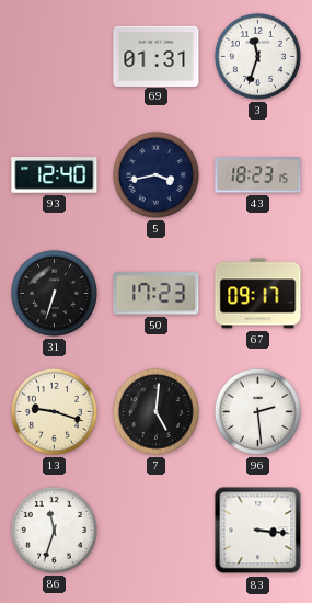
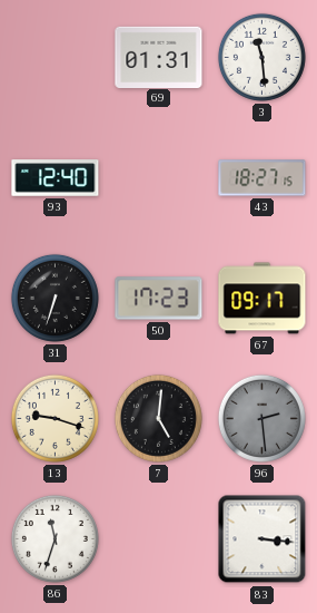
3: 11:33 -> 11:29
5: 3:43 -> none
43: 18:23 -> 18:27
96 dial: white -> grey
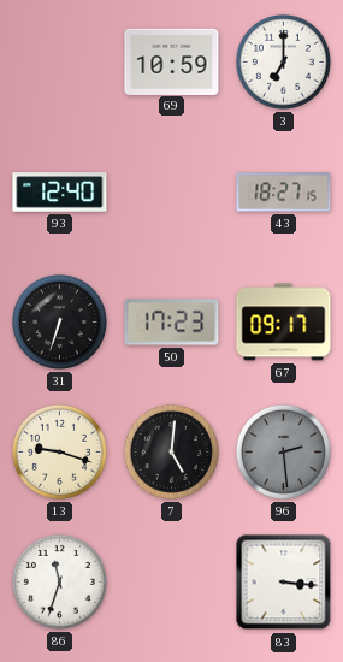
69: 01:31 -> 10:59
3: 11:29 -> 7:00
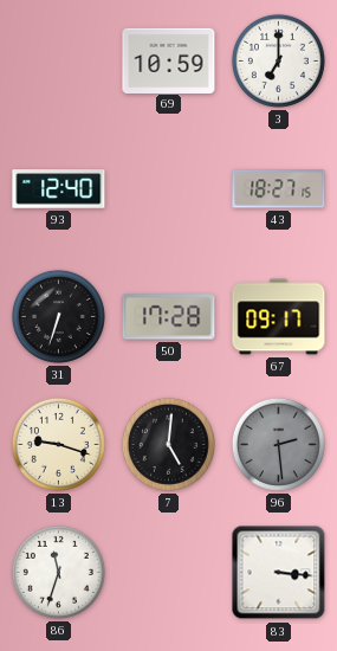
50: 17:23 -> 17:28
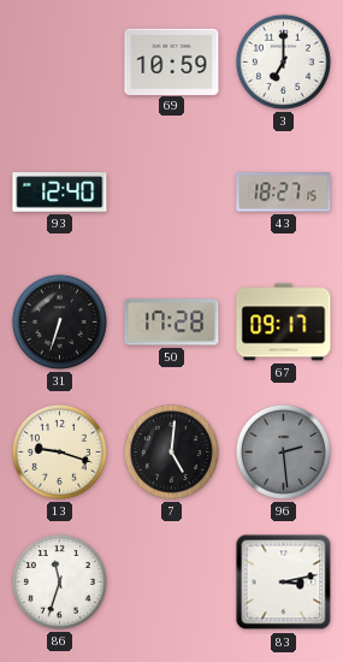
83: 3:16 -> 3:13
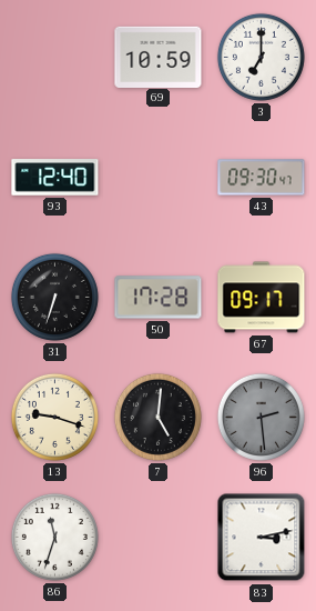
43: 18:27 -> 09:30
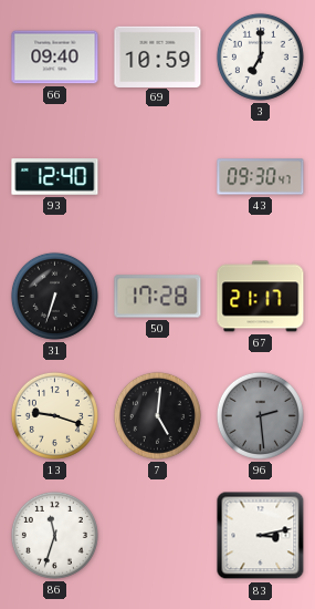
66: none -> 09:40
67: 09:17 -> 21:17
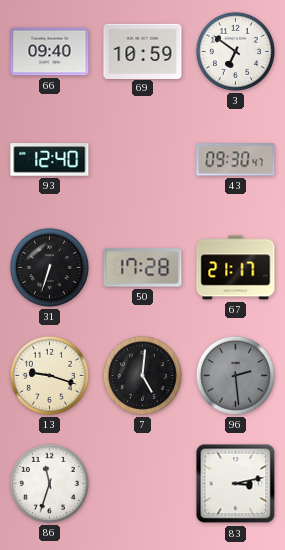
3: 7:00 -> 6:51
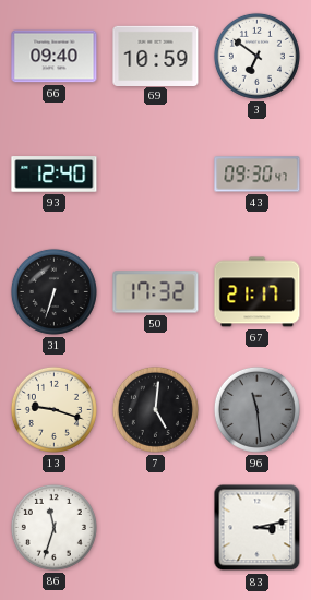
50: 17:28 -> 17:32
96: 2:29 -> 11:29
